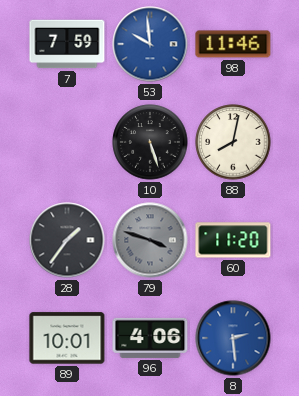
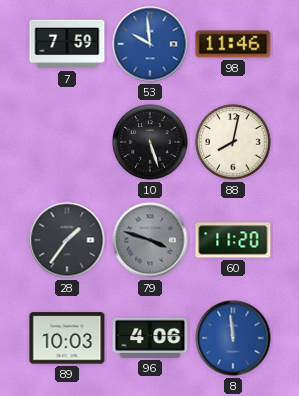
89: 10:01 -> 10:03
8: 2:29 -> 11:59
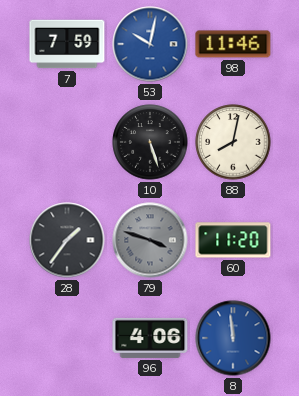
53: 9:59 -> 10:02
89: 10:03 -> none
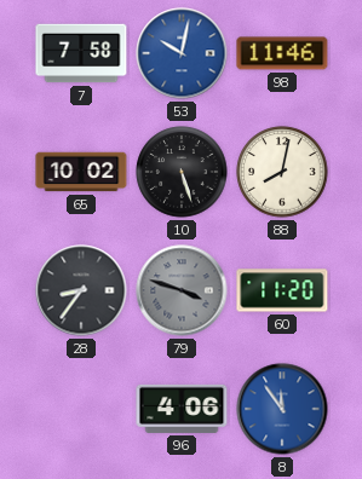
7: 7:59 -> 7:58
65: none -> 10:02
28: 1:36 -> 8:36
8: 11:59 -> 11:54
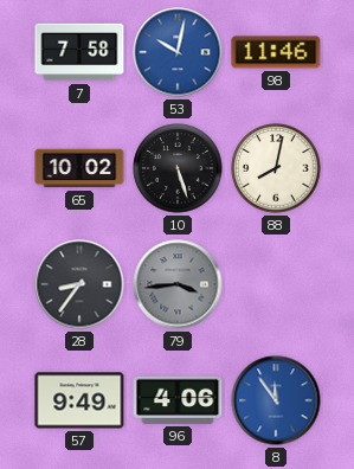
79: 3:48 -> 3:44
60: 11:20 -> none
57: none -> 9:49
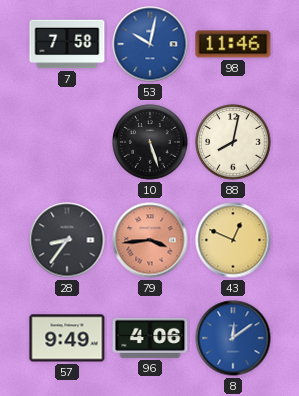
65: 10:02 -> none
79 dial: grey -> salmon
43: none -> 12:49
8: 11:54 -> 12:09
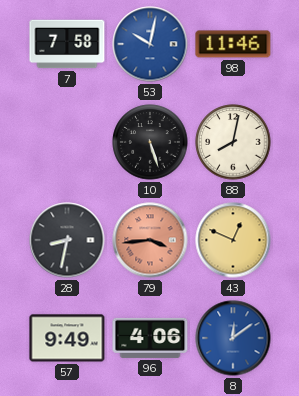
28: 8:36 -> 8:32
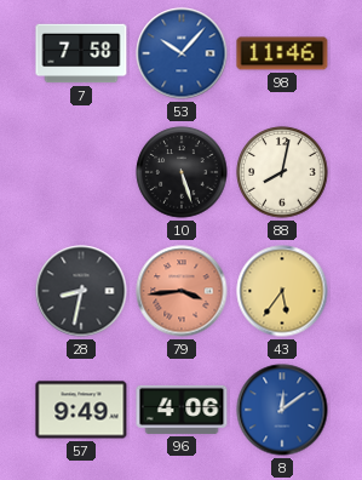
53: 10:02 -> 10:07
43: 12:49 -> 5:36
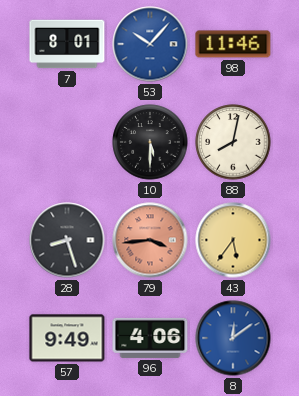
7: 7:58 -> 8:01
10: 5:27 -> 5:30
28: 8:32 -> 8:27
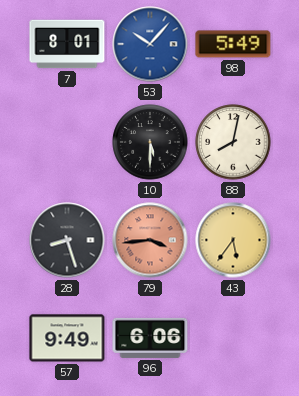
98: 11:46 -> 5:49
96: 4:06 -> 6:06
8: 12:09 -> none
